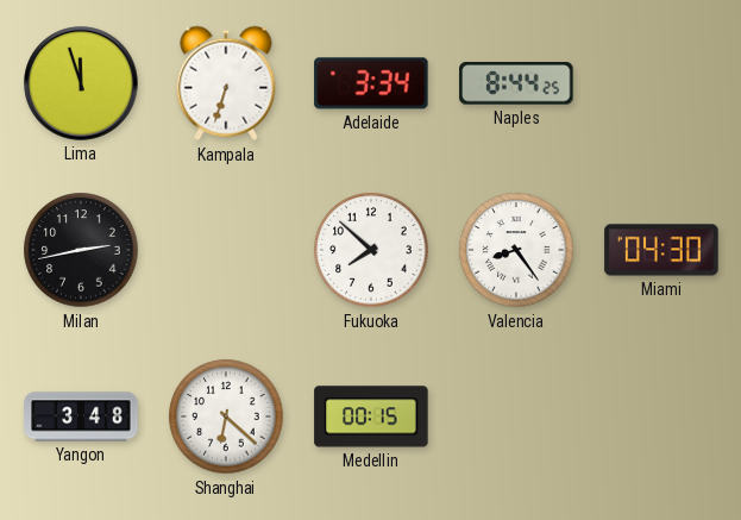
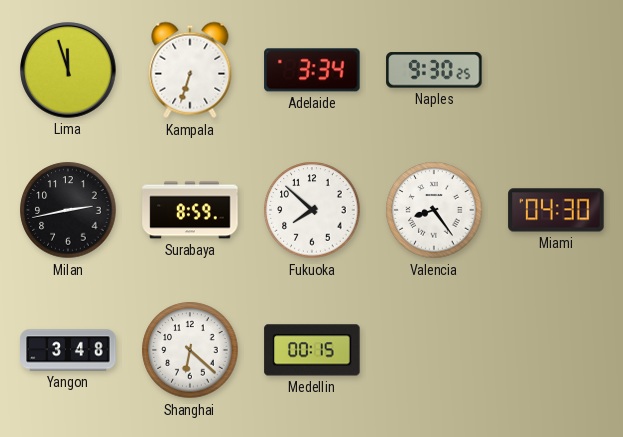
Naples: 8:44 -> 9:30
Surabaya: none -> 8:59
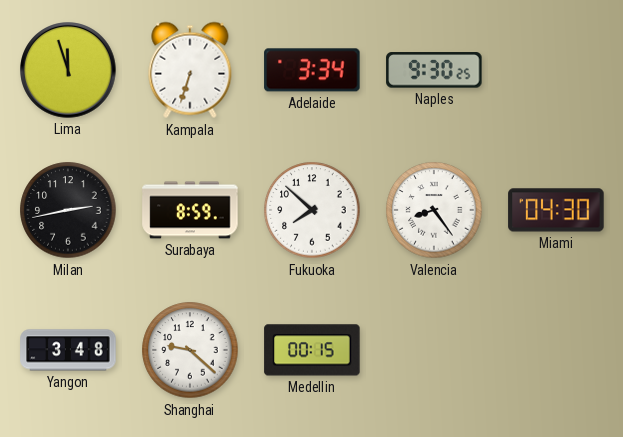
Shanghai: 6:22 -> 9:22
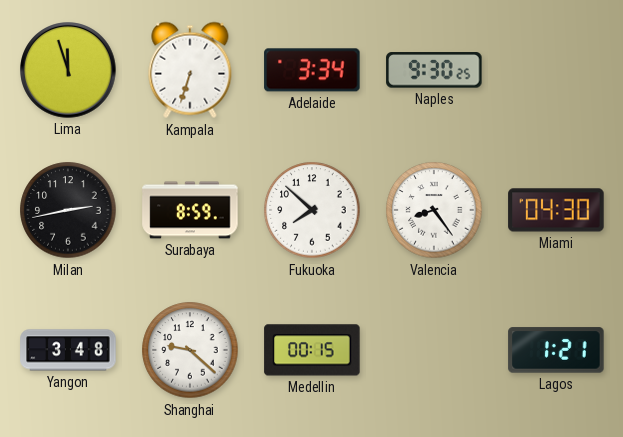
Lagos: none -> 1:21
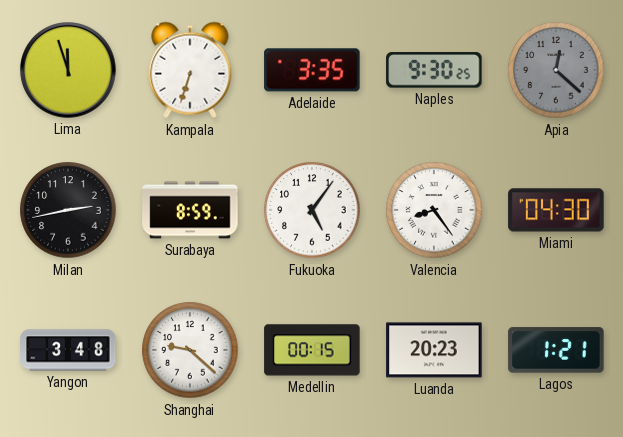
Adelaide: 3:34 -> 3:35
Apia: none -> 12:22
Fukuoka: 7:52 -> 5:06
Luanda: none -> 20:23
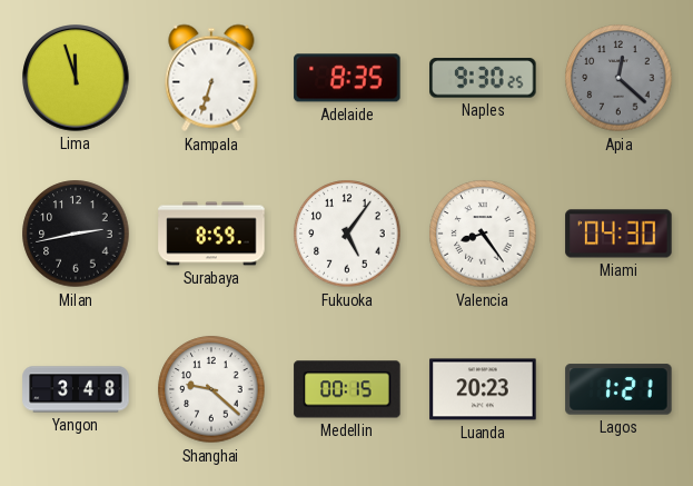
Adelaide: 3:35 -> 8:35
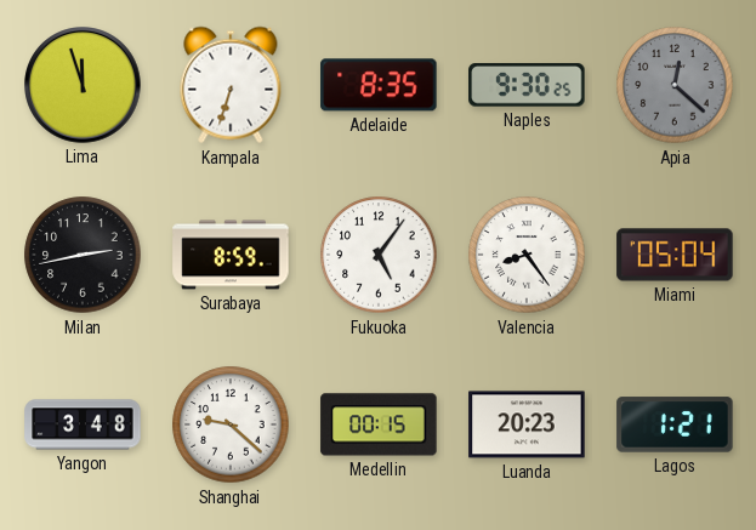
Miami: 04:30 -> 05:04
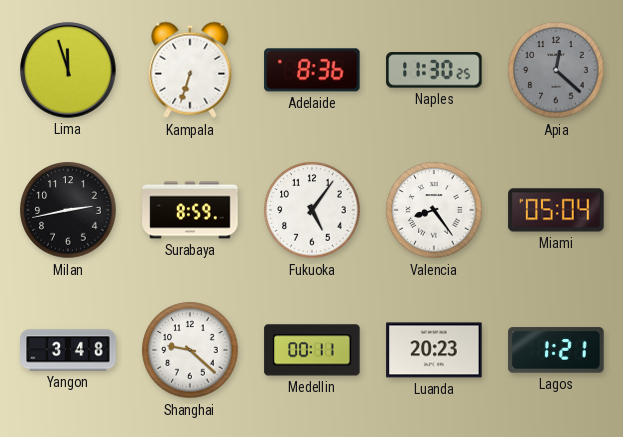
Adelaide: 8:35 -> 8:36
Naples: 9:30 -> 11:30
Medellin: 00:15 -> 00:11
